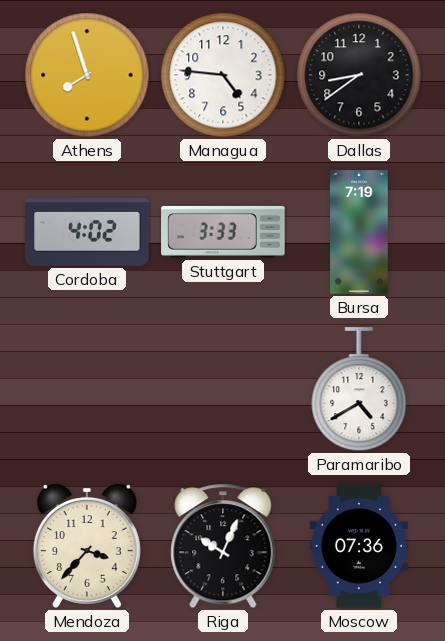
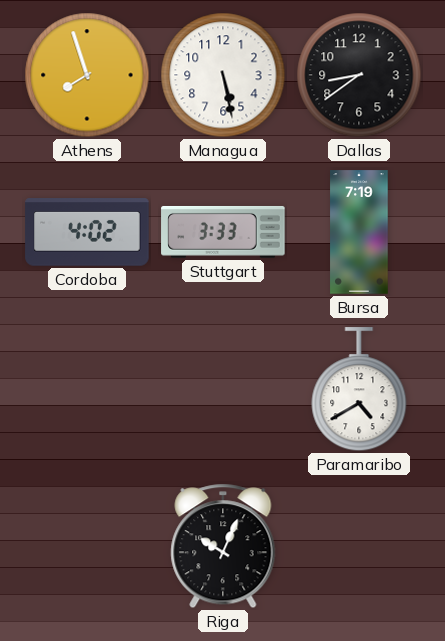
Managua: 4:46 -> 5:28
Mendoza: 3:37 -> none
Moscow: 07:36 -> none
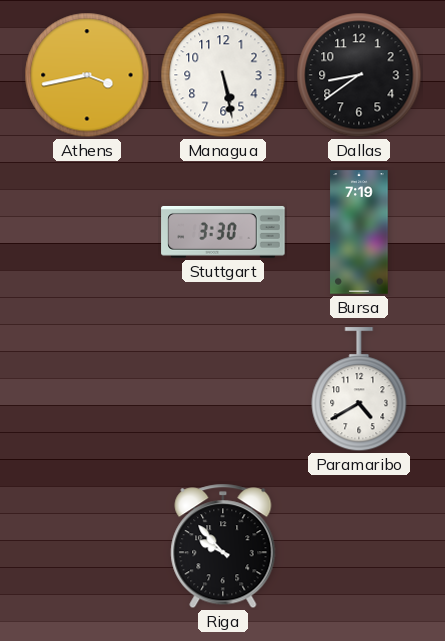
Athens: 7:57 -> 3:43
Cordoba: 4:02 -> none
Stuttgart: 3:33 -> 3:30
Riga: 10:04 -> 9:53
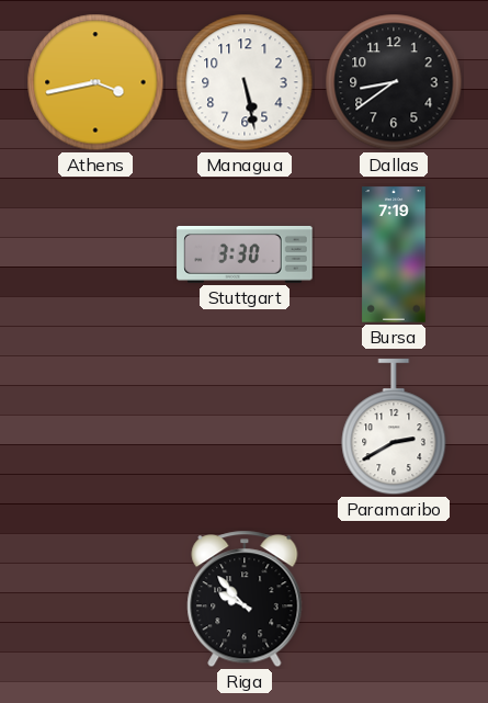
Paramaribo: 4:40 -> 2:40
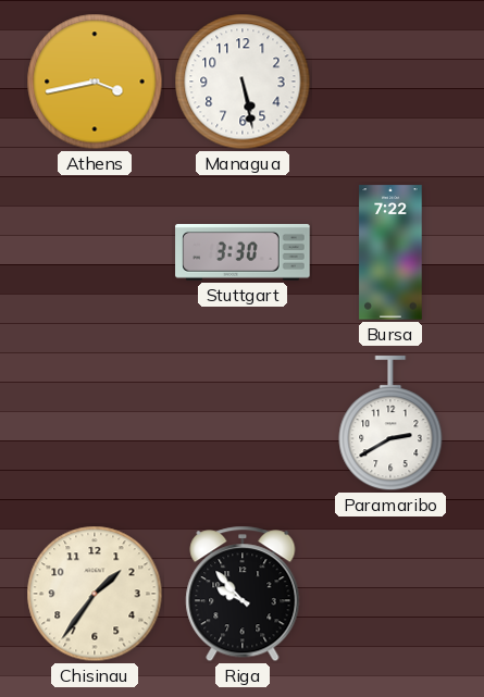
Dallas: 8:39 -> none
Bursa: 7:19 -> 7:22
Chisinau: none -> 1:36
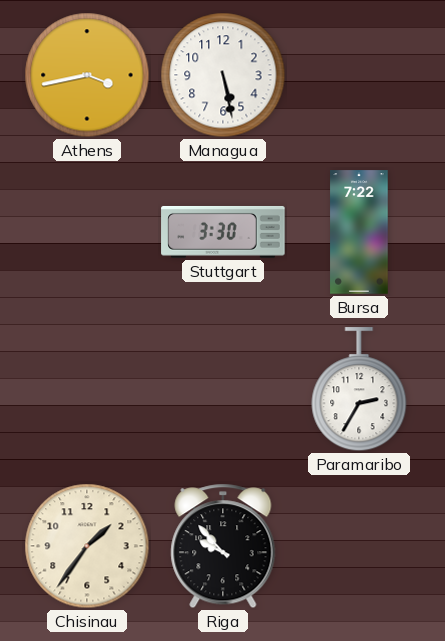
Paramaribo: 2:40 -> 2:35
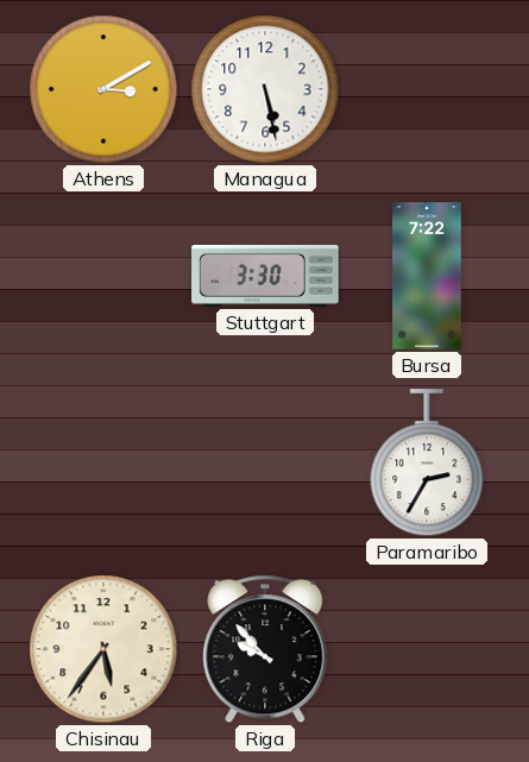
Athens: 3:43 -> 3:10
Chisinau: 1:36 -> 5:36
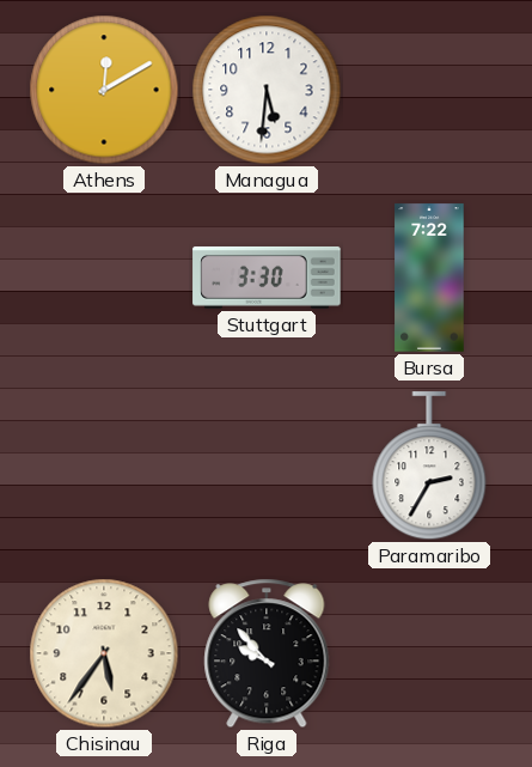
Athens: 3:10 -> 12:10
Managua: 5:28 -> 5:31
